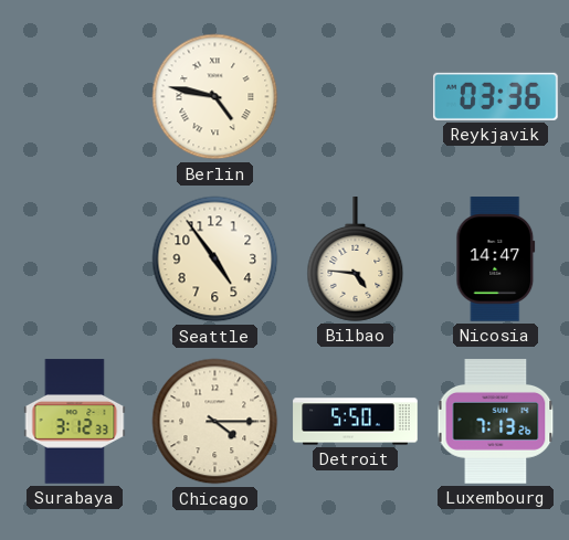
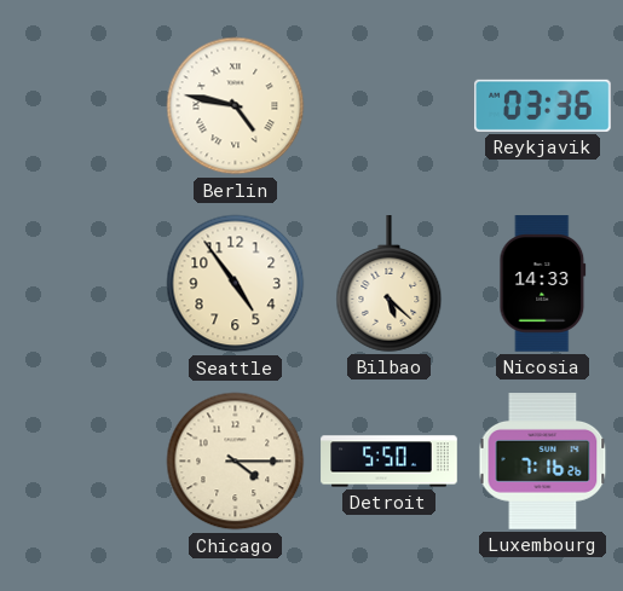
Bilbao: 4:46 -> 5:22
Nicosia: 14:47 -> 14:33
Surabaya: 3:12 -> none
Luxembourg: 7:13 -> 7:16
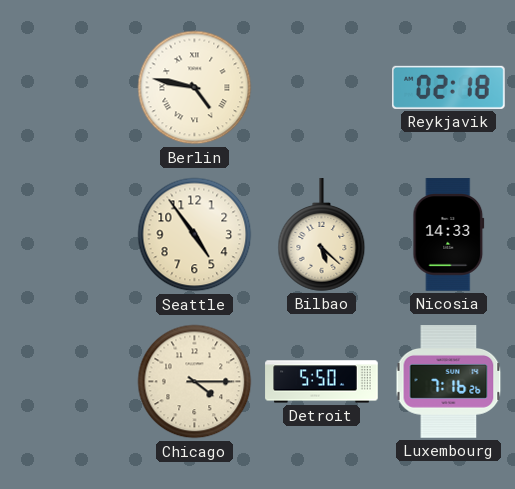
Reykjavik: 03:36 -> 02:18
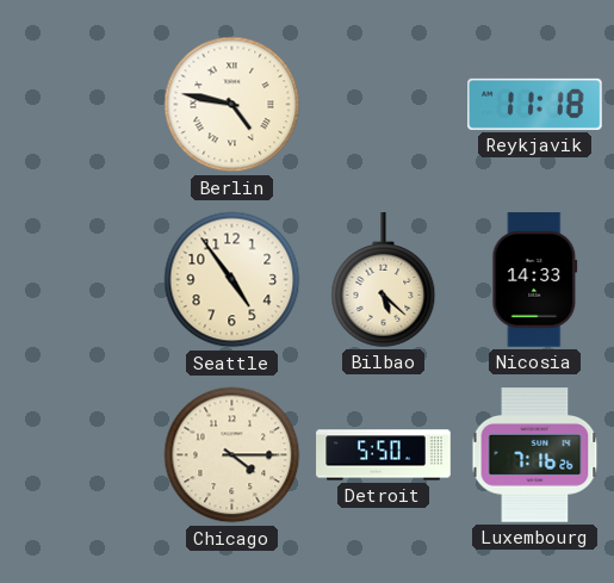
Reykjavik: 02:18 -> 11:18
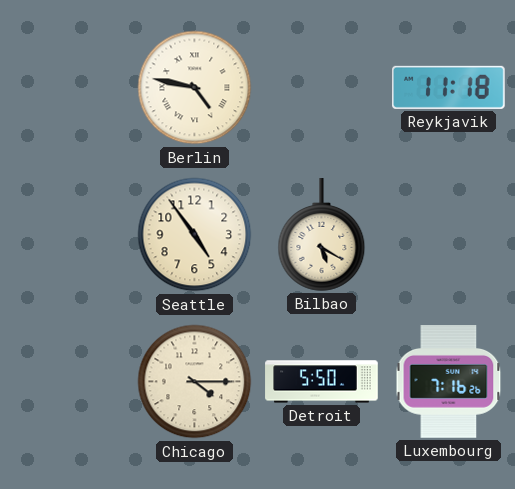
Bilbao: 5:22 -> 5:20
Nicosia: 14:33 -> none
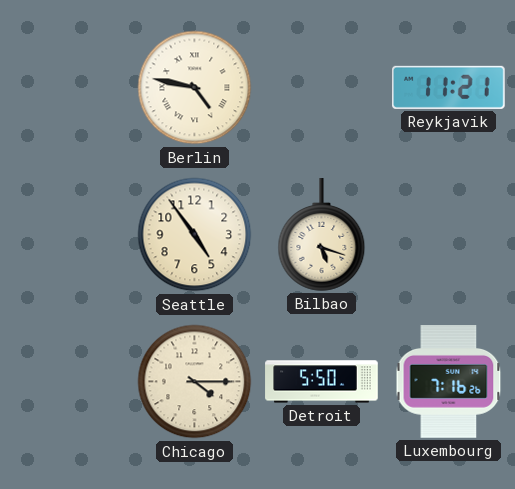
Reykjavik: 11:18 -> 11:21
Bilbao: 5:20 -> 5:18
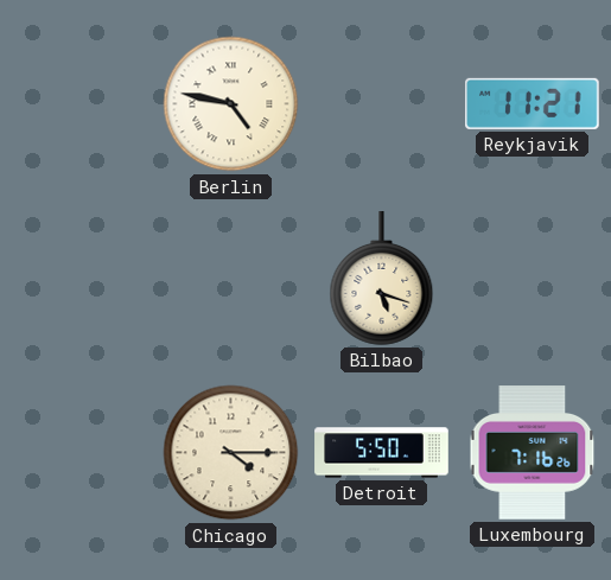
Seattle: 4:54 -> none
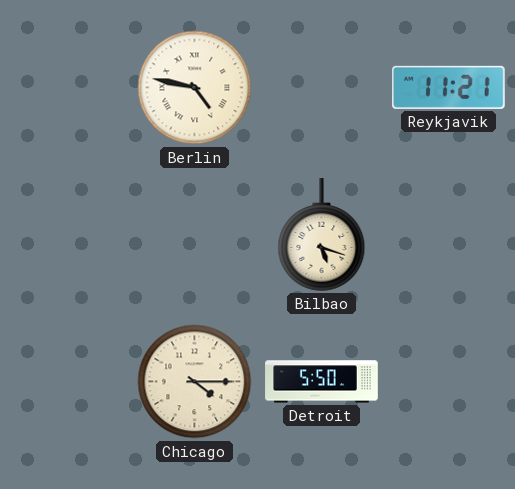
Luxembourg: 7:16 -> none
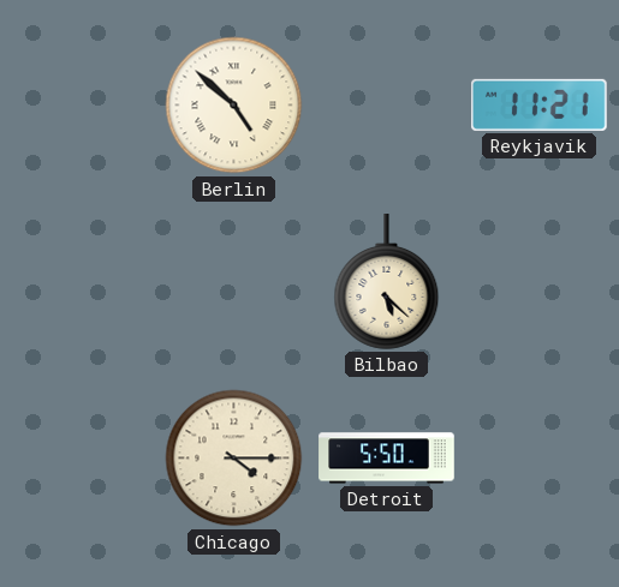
Berlin: 4:47 -> 4:52
Bilbao: 5:18 -> 5:22
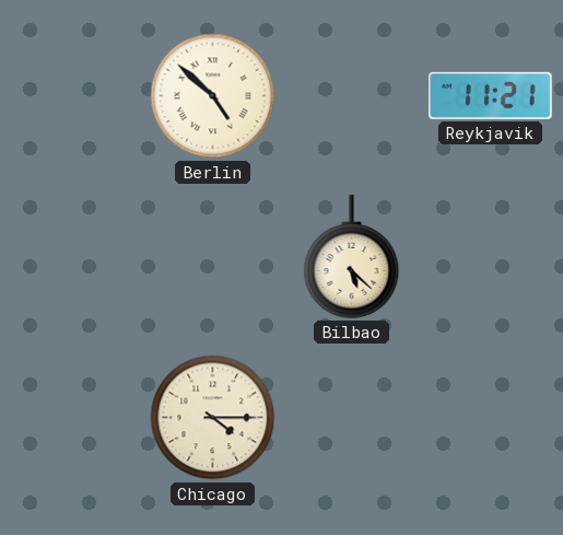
Detroit: 5:50 -> none
